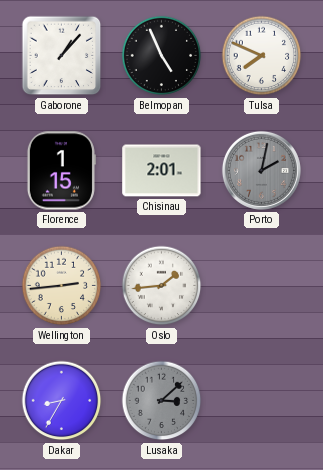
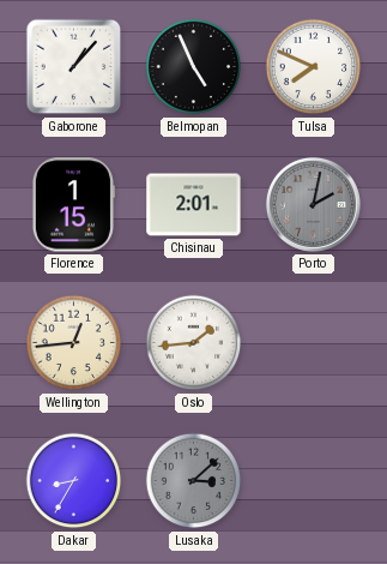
Wellington: 2:44 -> 12:44
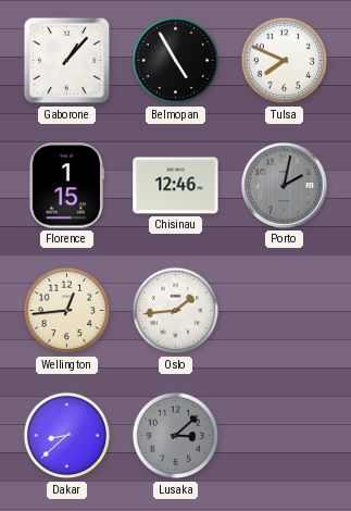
Belmopan: 4:56 -> 4:55
Chisinau: 2:01 -> 12:46
Dakar: 8:35 -> 8:38
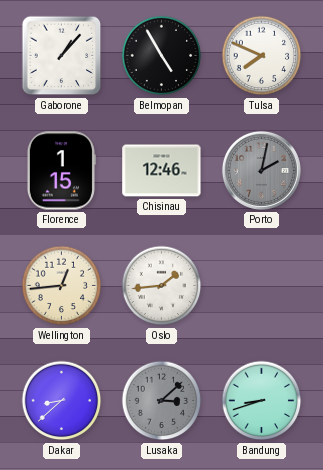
Bandung: none -> 8:42
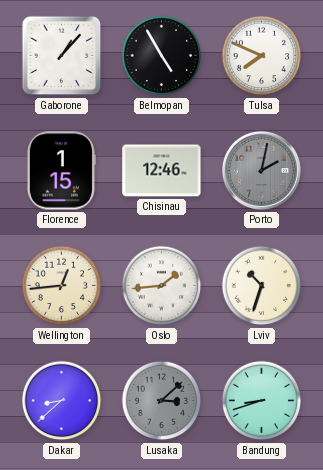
Lviv: none -> 10:33
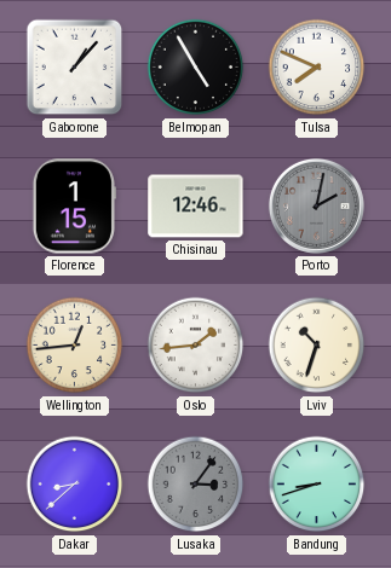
Lusaka: 3:08 -> 3:06
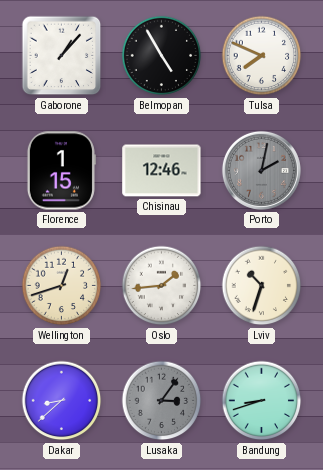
Wellington: 12:44 -> 12:42
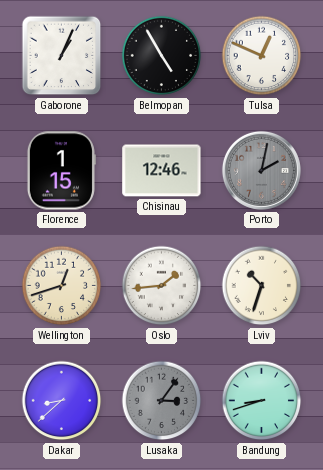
Gaborone: 1:07 -> 1:04
Tulsa: 7:49 -> 12:49
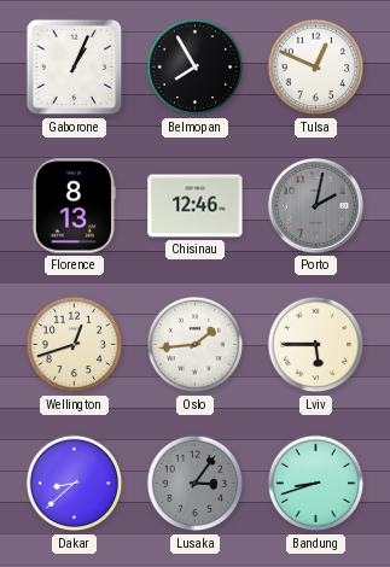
Belmopan: 4:55 -> 7:55
Florence: 1:15 -> 8:13
Lviv: 10:33 -> 5:45
